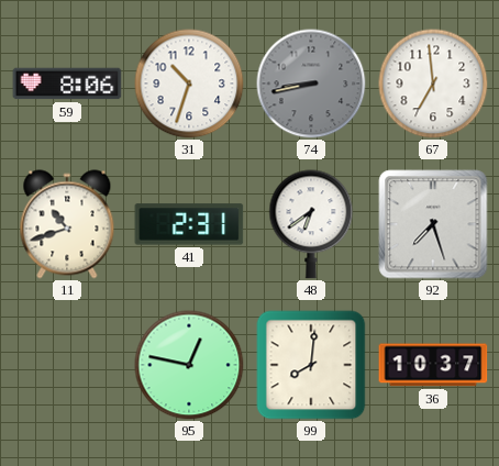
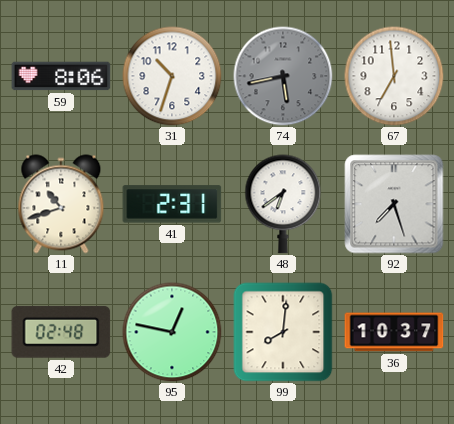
74: 8:43 -> 5:43
42: none -> 02:48
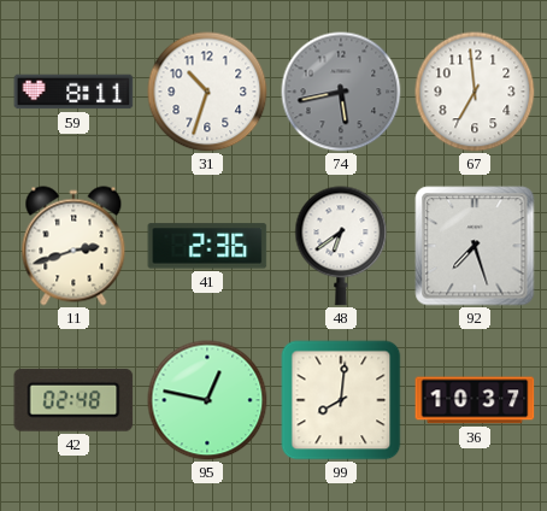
59: 8:06 -> 8:11
11: 10:42 -> 2:42
41: 2:31 -> 2:36
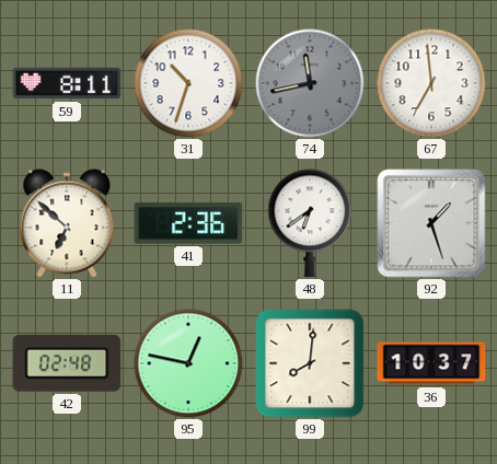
74: 5:43 -> 11:43
11: 2:42 -> 6:52
92: 7:27 -> 1:27
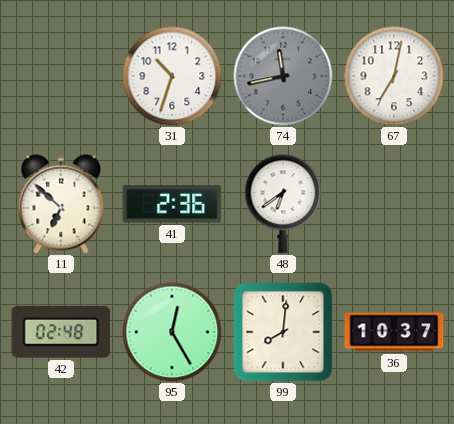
59: 8:11 -> none
67: 6:59 -> 7:02
92: 1:27 -> none
95: 12:47 -> 12:25
